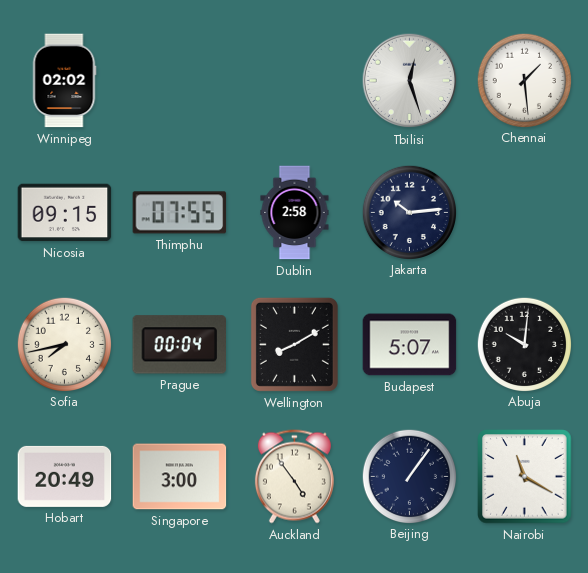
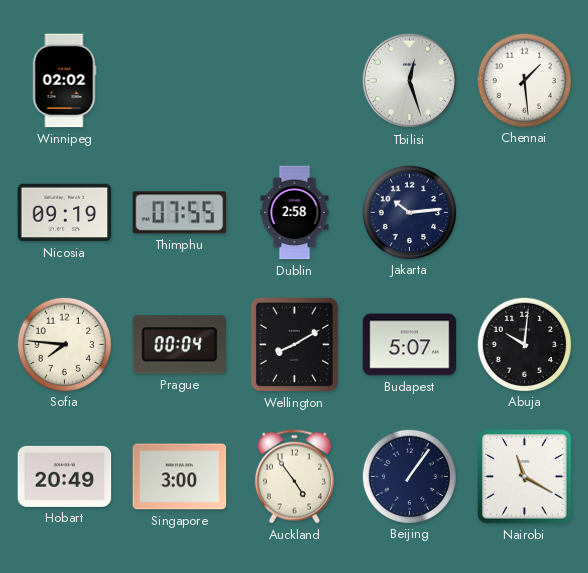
Nicosia: 09:15 -> 09:19
Sofia: 7:43 -> 7:46
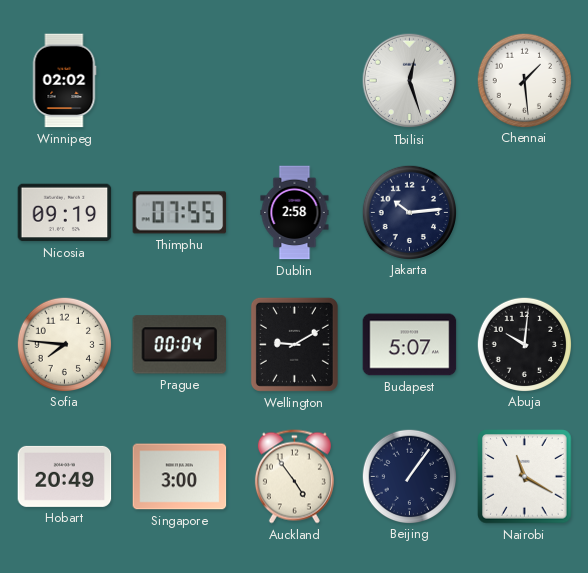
Wellington: 8:10 -> 9:10
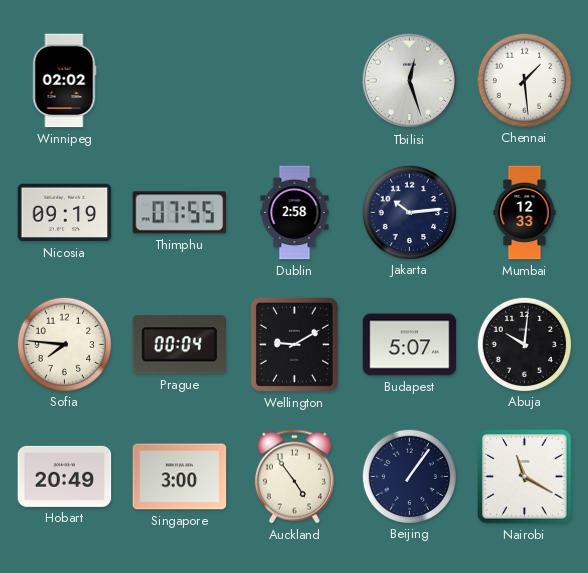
Mumbai: none -> 12:33
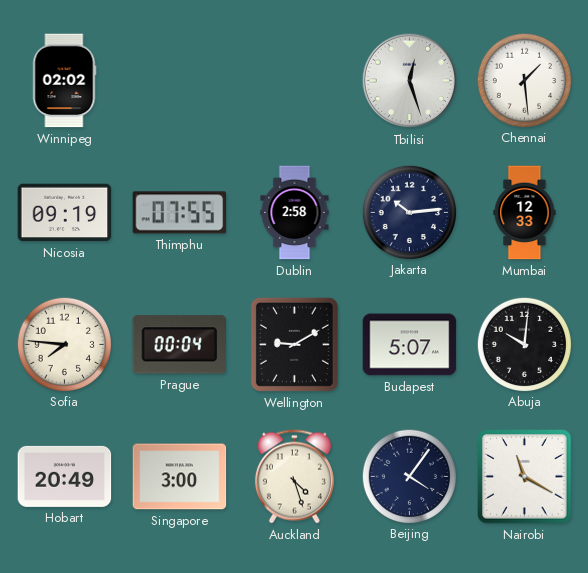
Auckland: 4:54 -> 4:27
Beijing: 1:06 -> 4:06
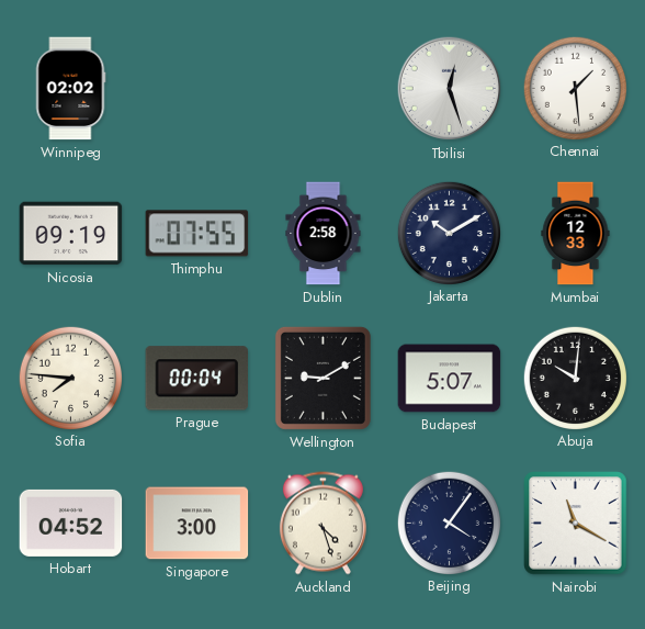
Jakarta: 10:14 -> 10:10
Hobart: 20:49 -> 04:52
